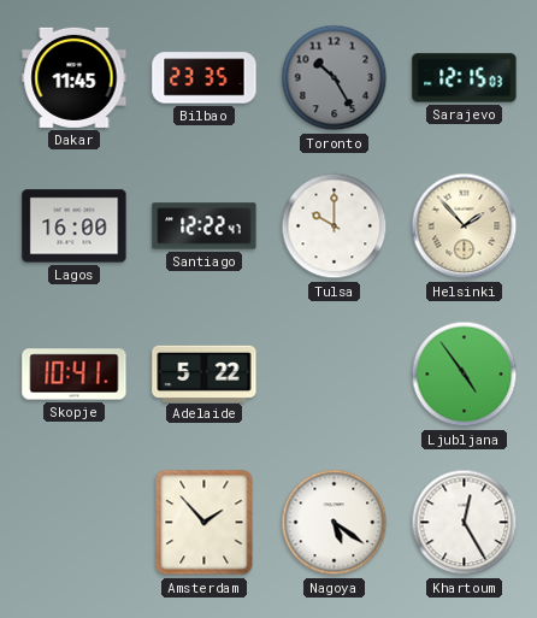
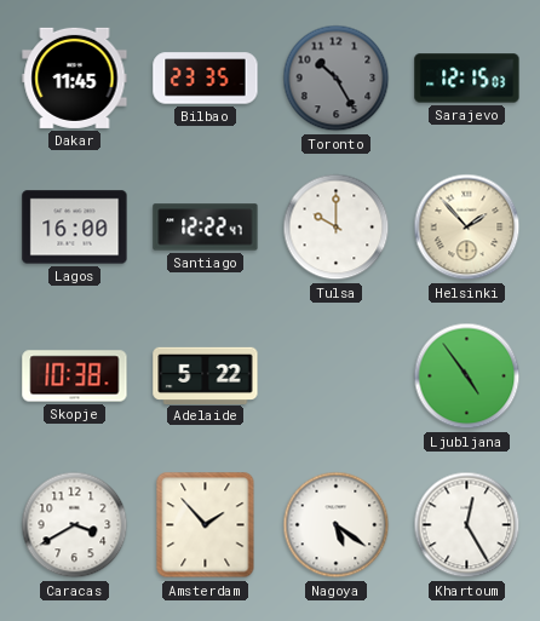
Skopje: 10:41 -> 10:38
Caracas: none -> 3:40
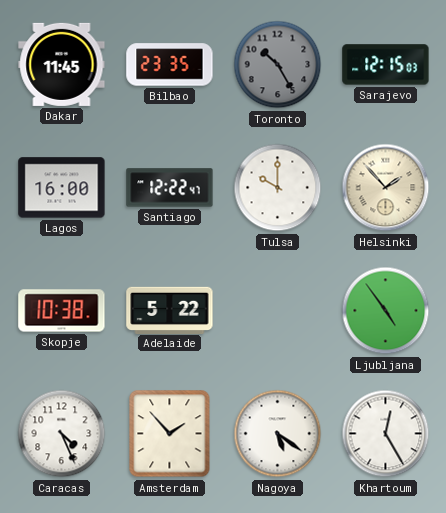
Caracas: 3:40 -> 4:26
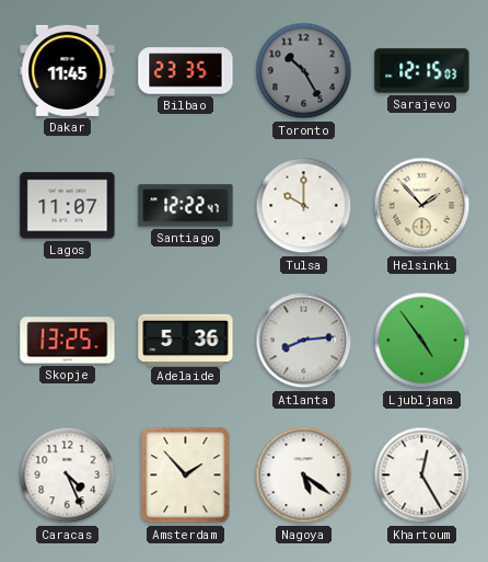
Lagos: 16:00 -> 11:07
Skopje: 10:38 -> 13:25
Adelaide: 5:22 -> 5:36
Atlanta: none -> 8:14
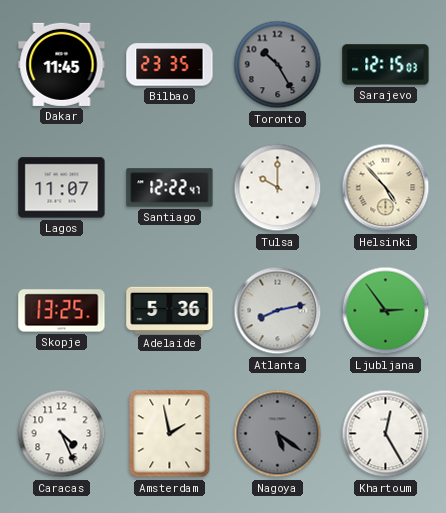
Helsinki: 1:53 -> 4:53
Atlanta: 8:14 -> 8:13
Ljubljana: 4:54 -> 2:54
Amsterdam: 1:53 -> 1:58
Nagoya dial: white -> grey
